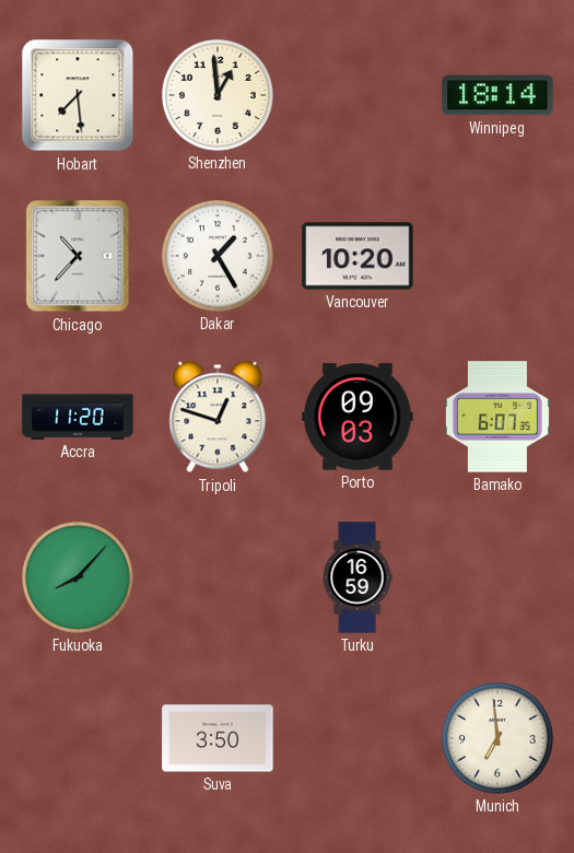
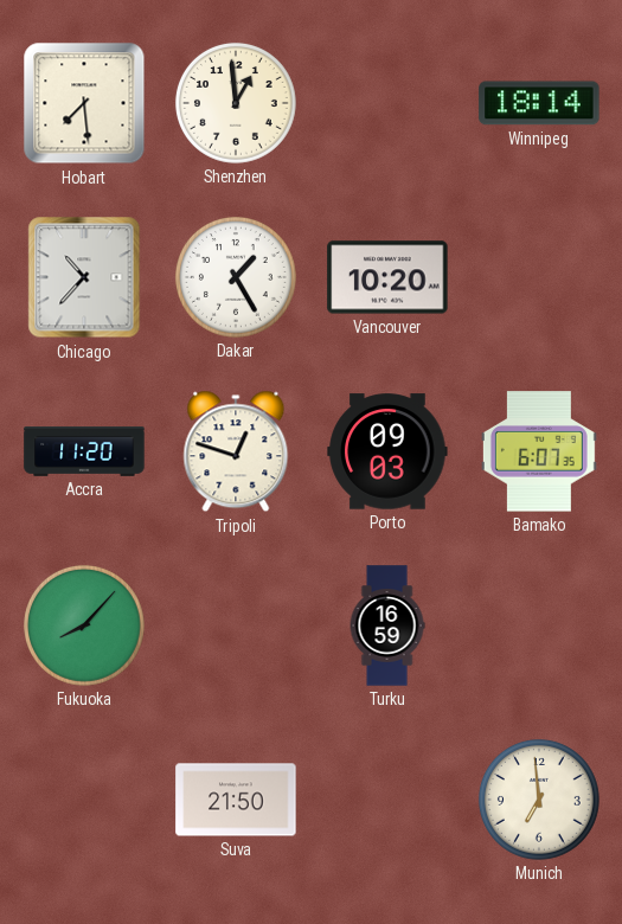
Suva: 3:50 -> 21:50
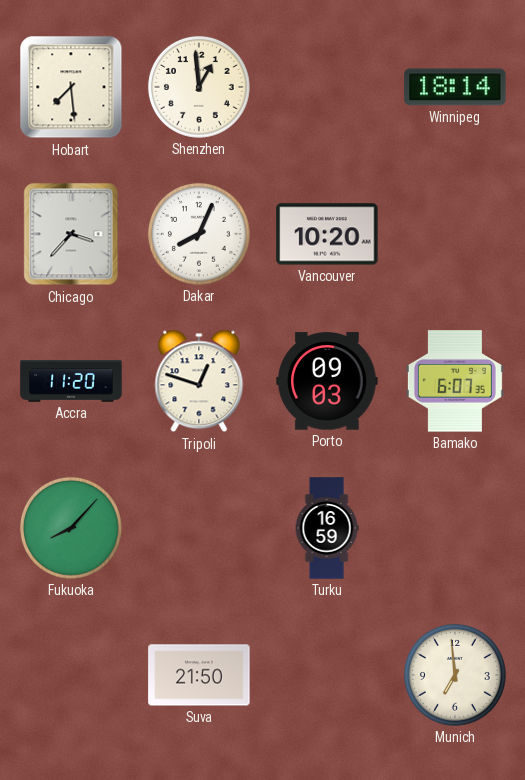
Chicago: 10:37 -> 3:37
Dakar: 1:25 -> 8:04
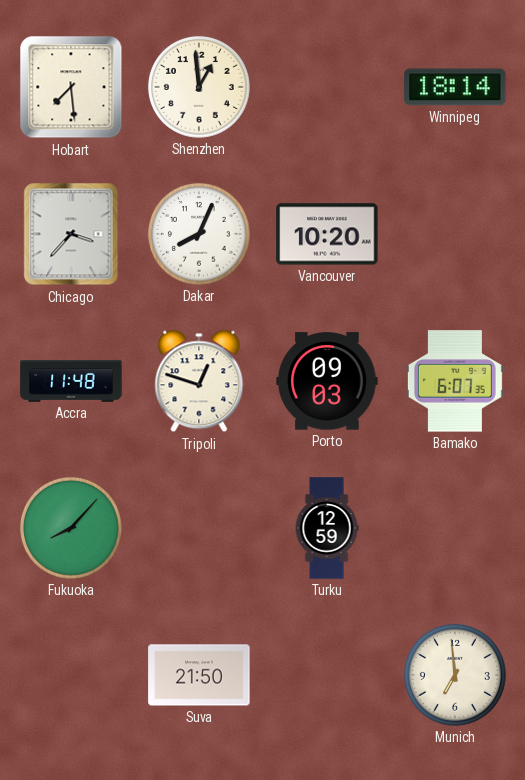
Accra: 11:20 -> 11:48
Turku: 16:59 -> 12:59
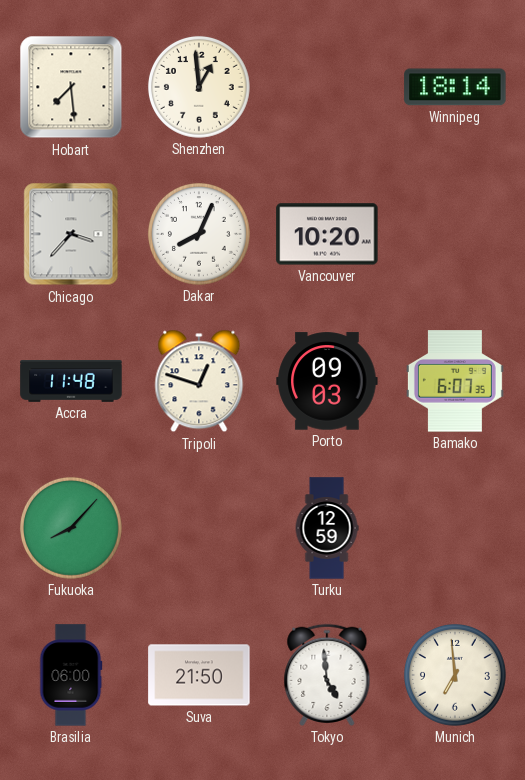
Brasilia: none -> 06:00
Tokyo: none -> 4:59
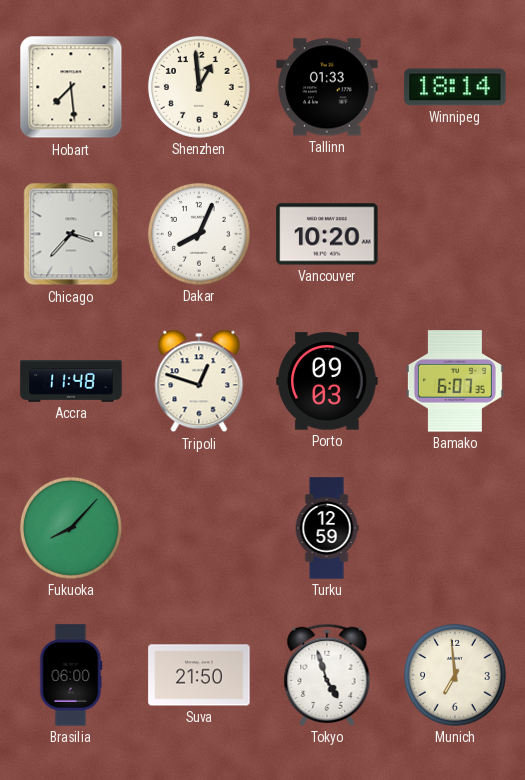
Tallinn: none -> 01:33
Tokyo: 4:59 -> 4:57
